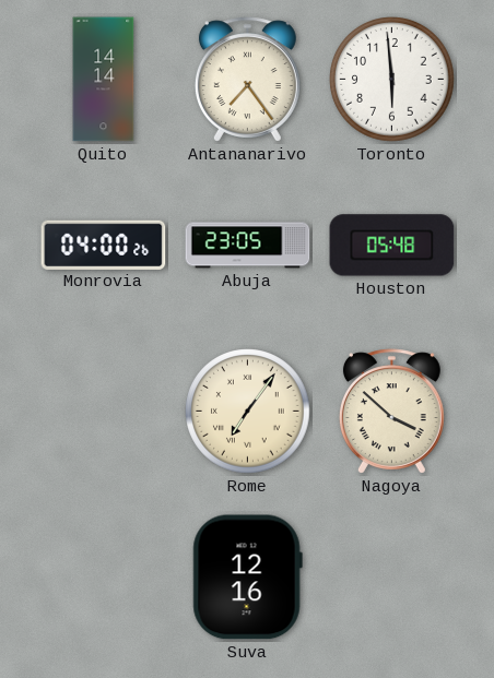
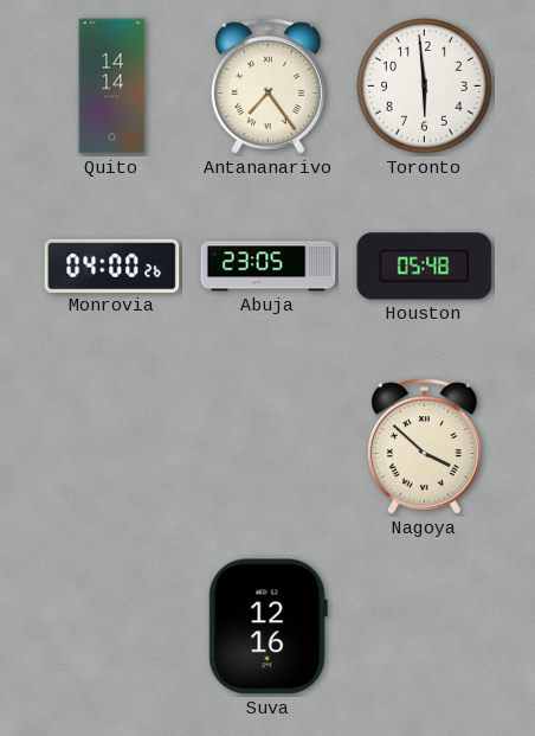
Rome: 7:06 -> none
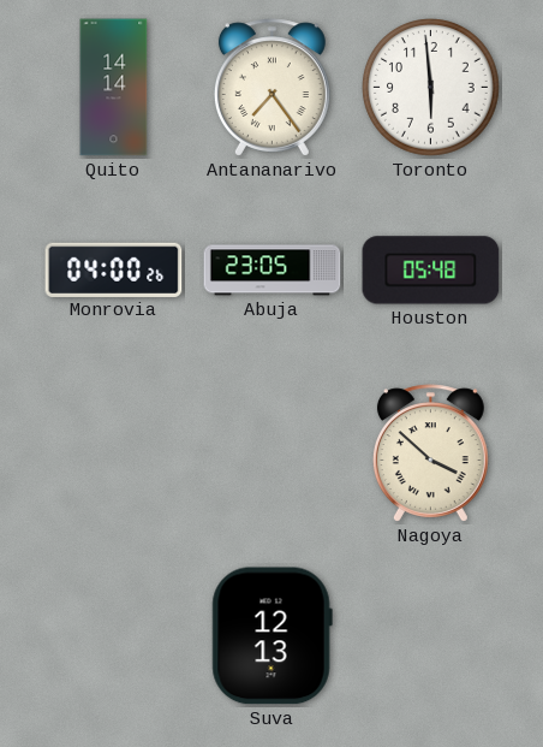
Suva: 12:16 -> 12:13
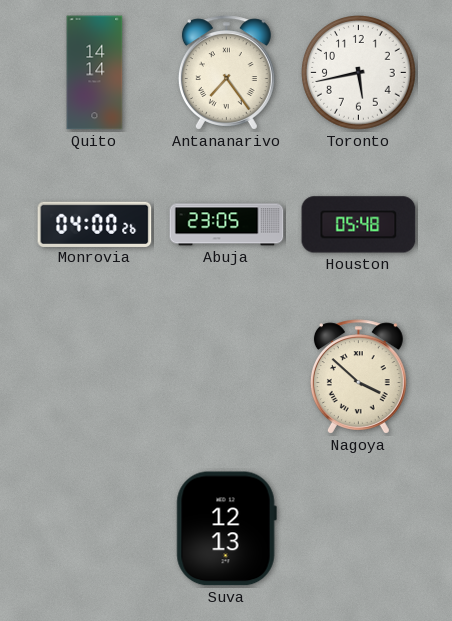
Toronto: 5:59 -> 5:43
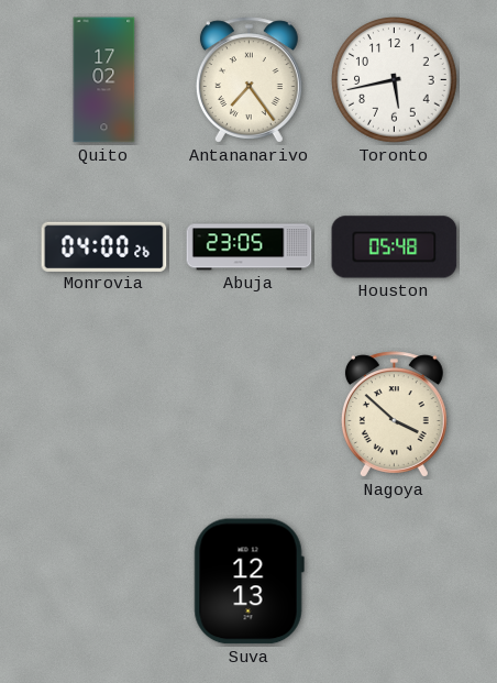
Quito: 14:14 -> 17:02
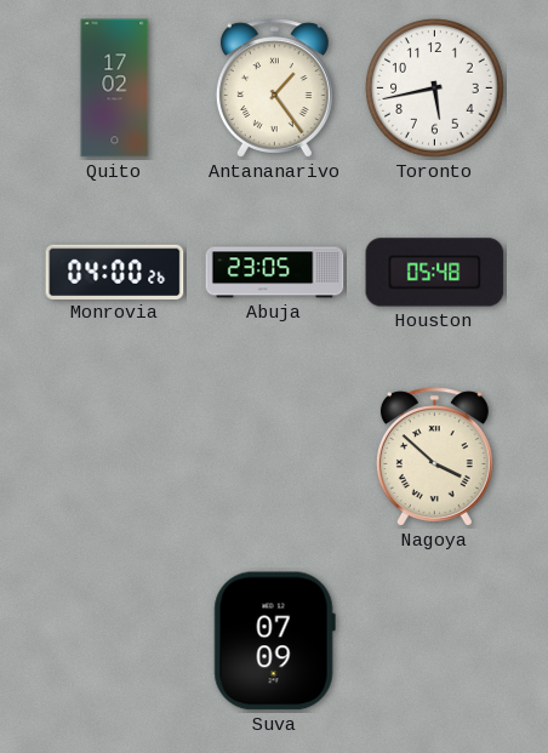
Antananarivo: 7:24 -> 1:24
Suva: 12:13 -> 07:09
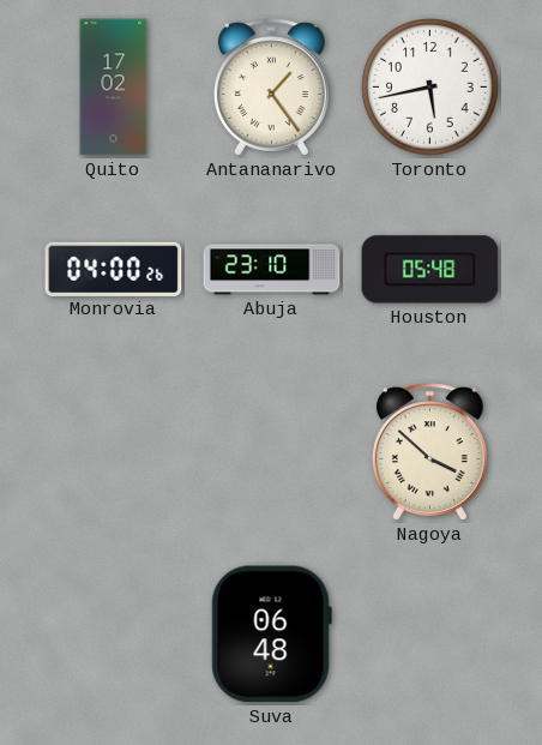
Abuja: 23:05 -> 23:10
Suva: 07:09 -> 06:48
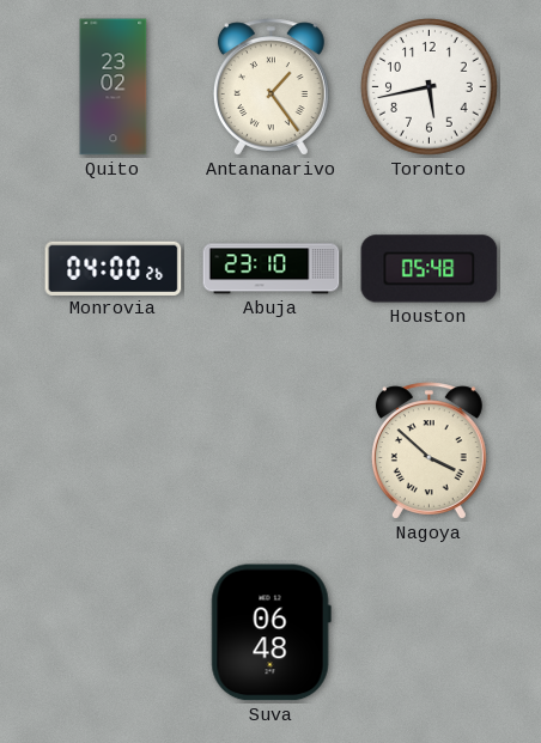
Quito: 17:02 -> 23:02
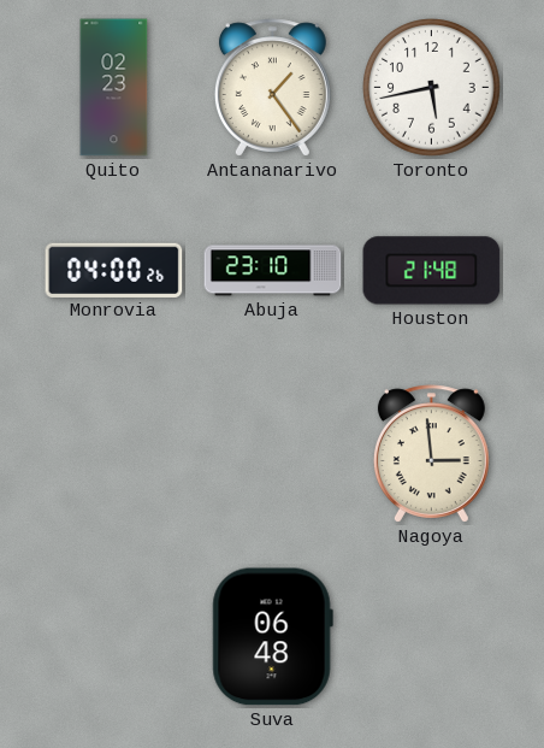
Quito: 23:02 -> 02:23
Houston: 05:48 -> 21:48
Nagoya: 3:52 -> 2:59
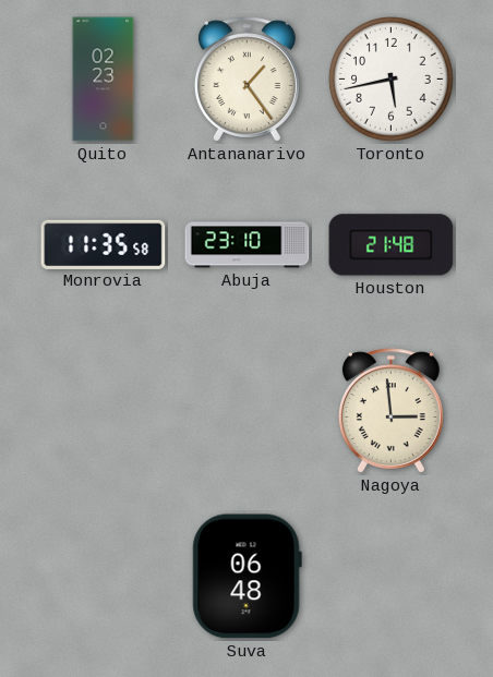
Monrovia: 04:00 -> 11:35
